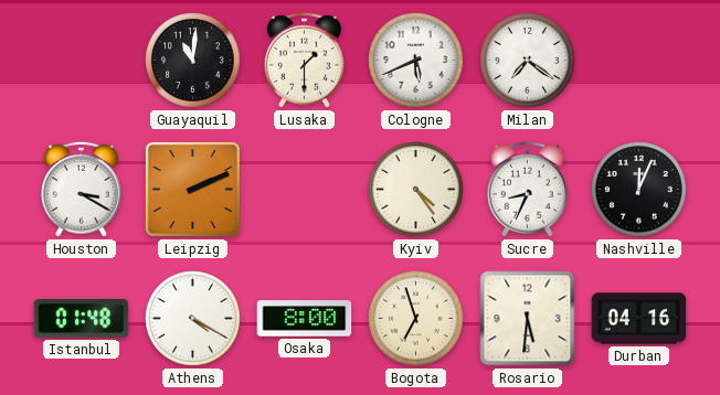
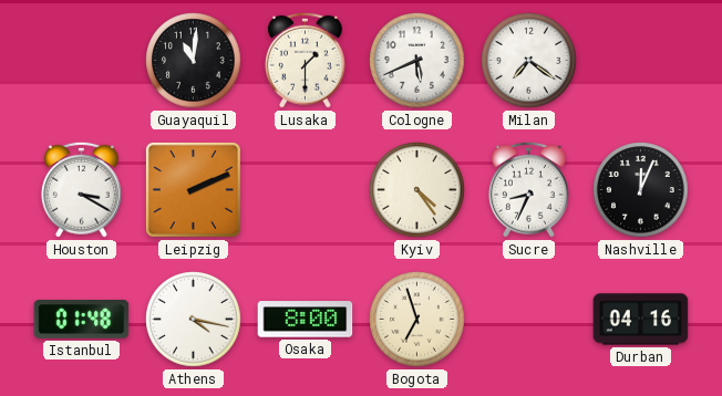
Athens: 4:20 -> 4:17
Rosario: 5:31 -> none
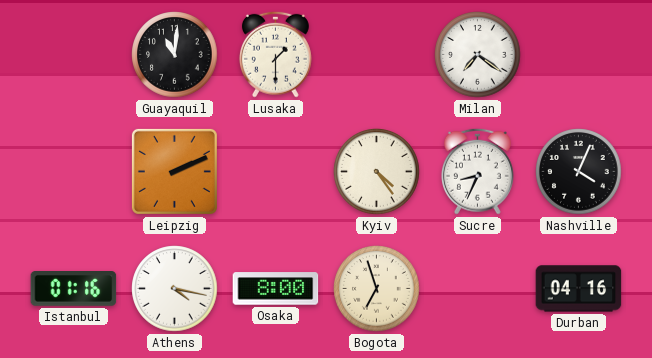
Cologne: 5:41 -> none
Houston: 3:20 -> none
Nashville: 12:04 -> 4:04
Istanbul: 01:48 -> 01:16
